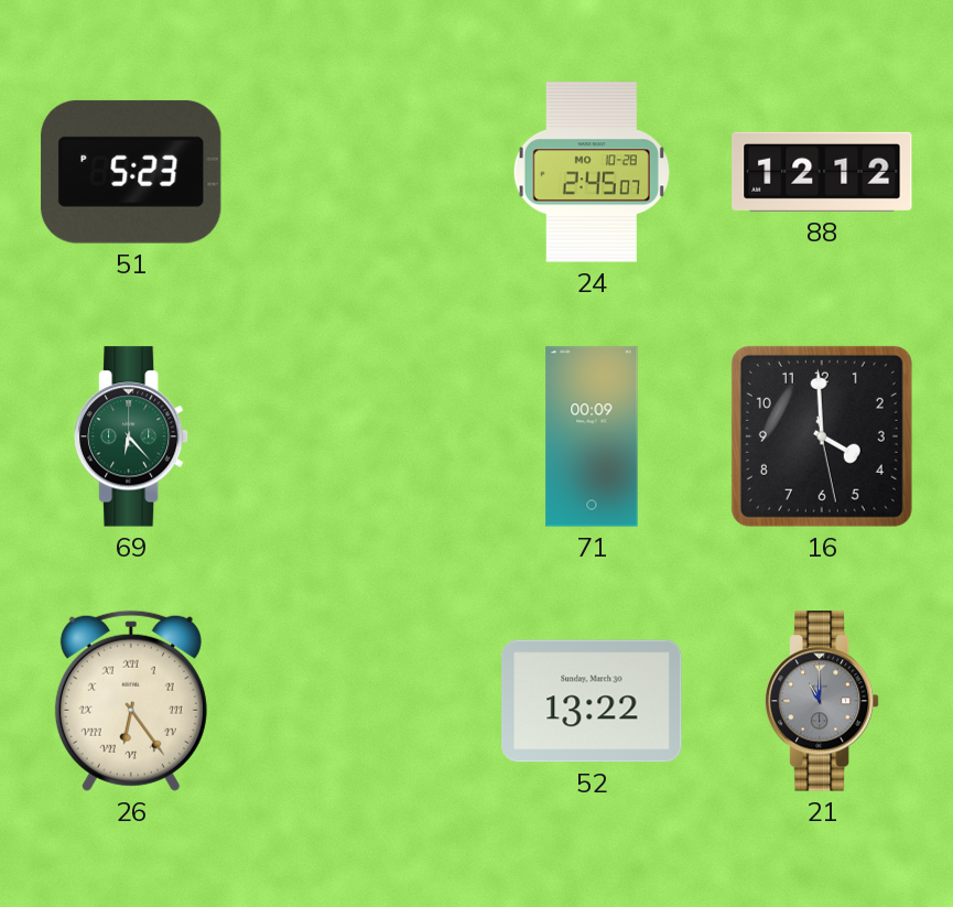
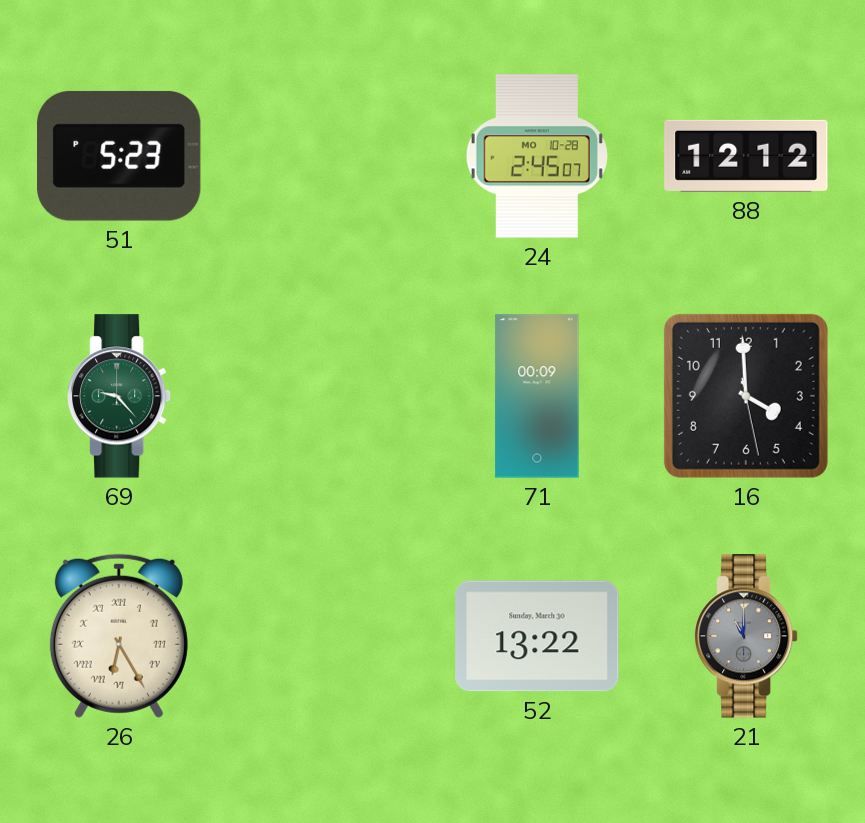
69: 6:23 -> 9:23
26: 6:24 -> 6:25
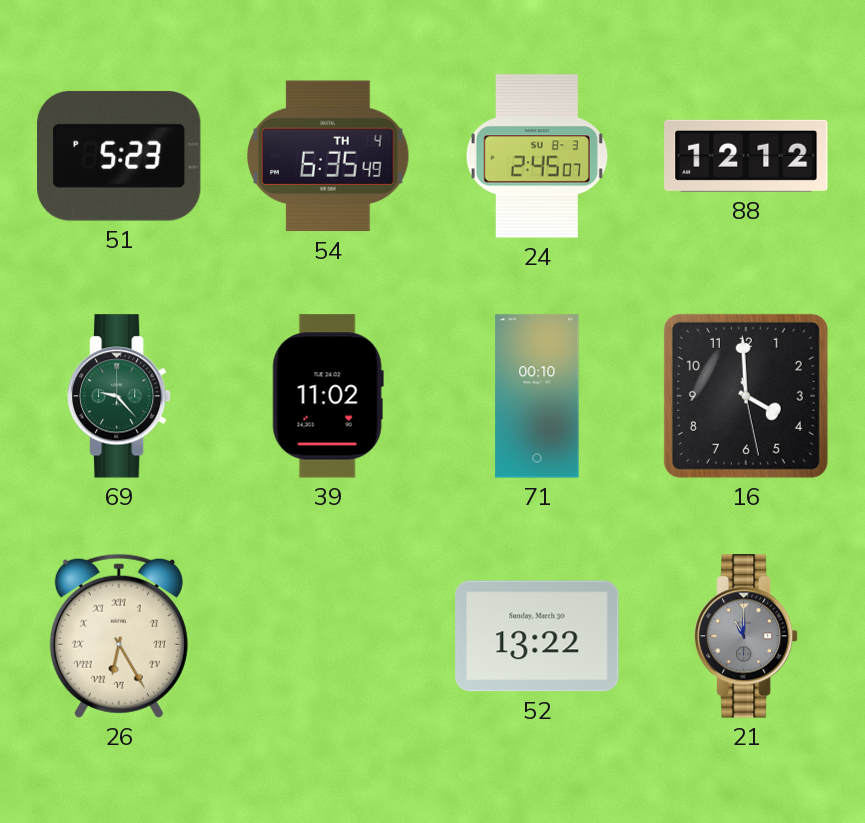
54: none -> 6:35
24 date: MO 10-28 -> SU 8-3
39: none -> 11:02
71: 00:09 -> 00:10
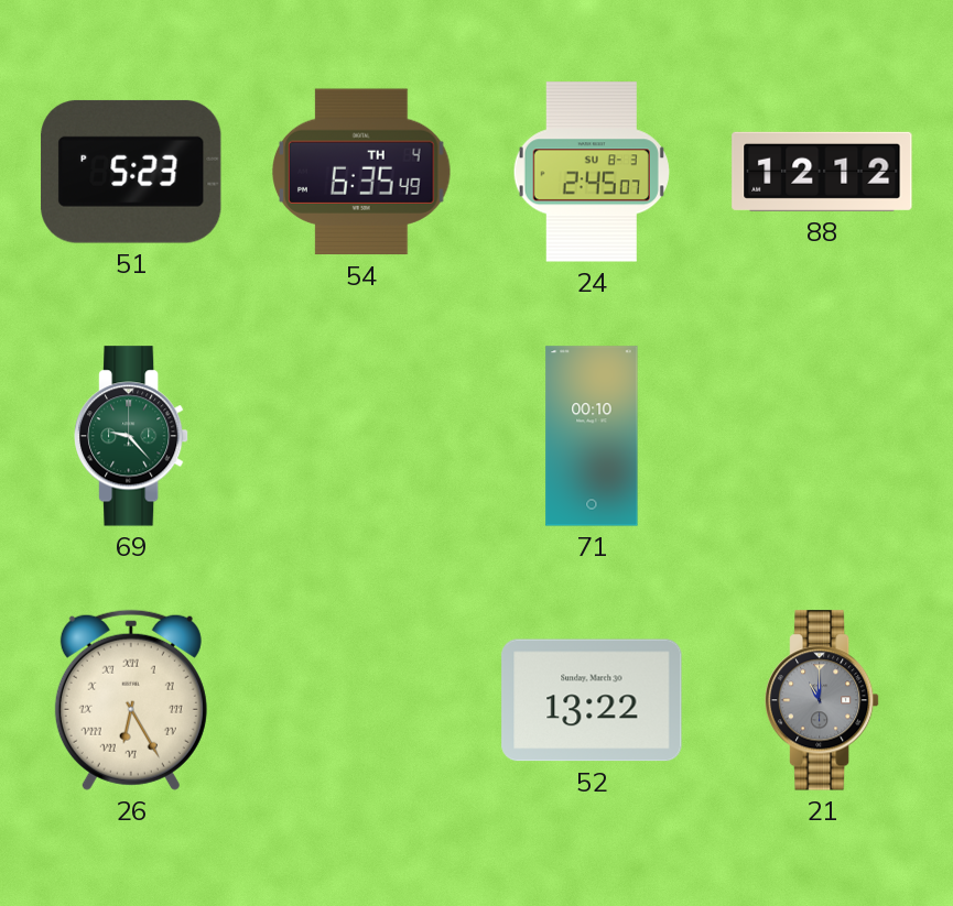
39: 11:02 -> none
16: 3:59 -> none
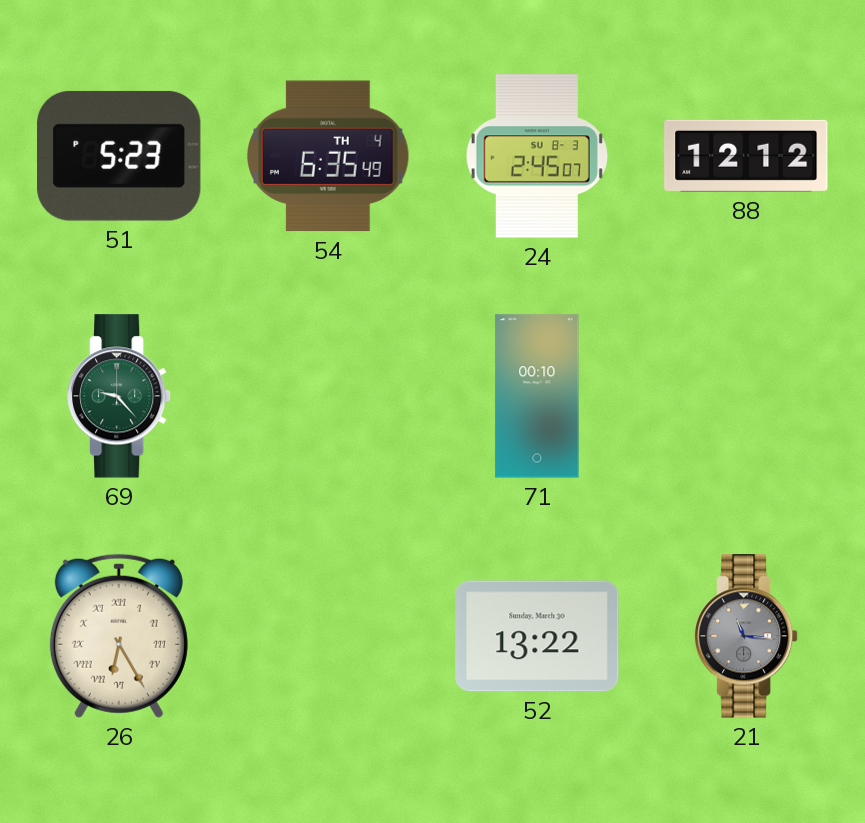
21: 11:00 -> 11:16
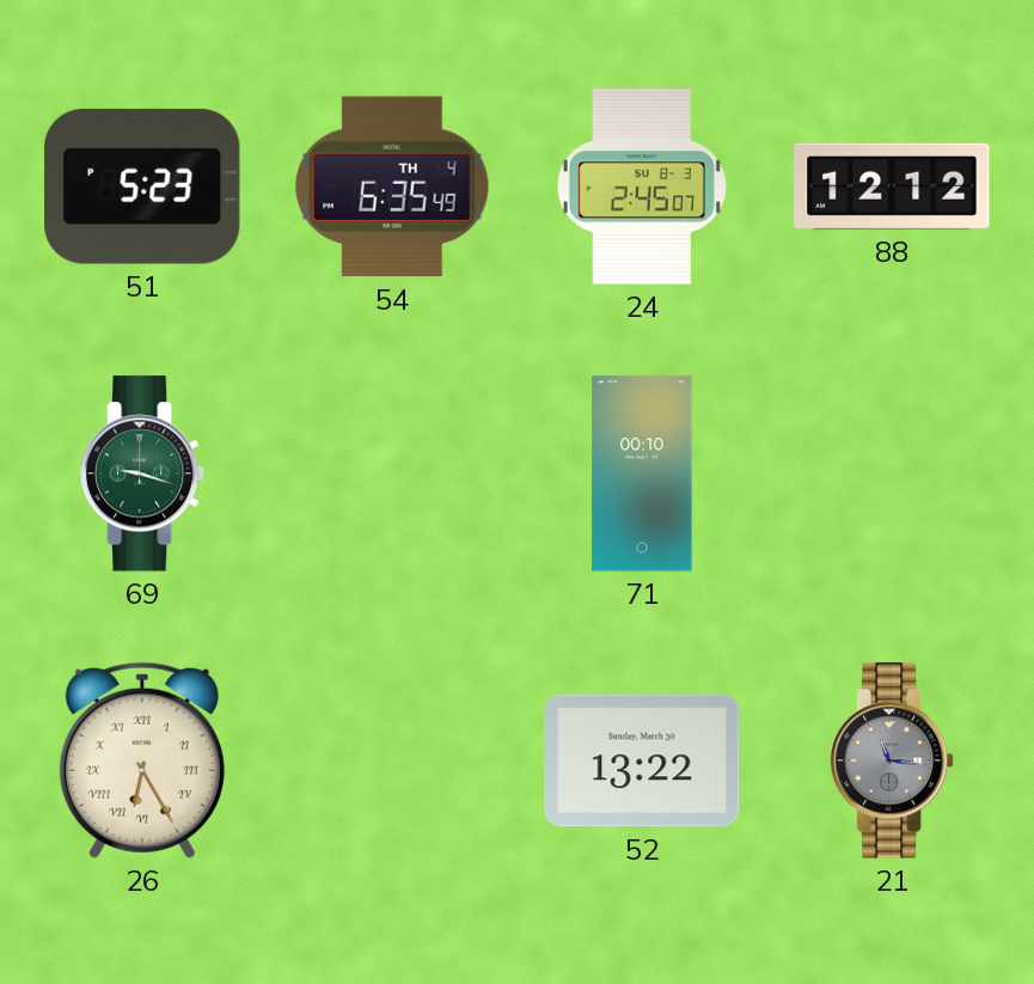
69: 9:23 -> 9:18
